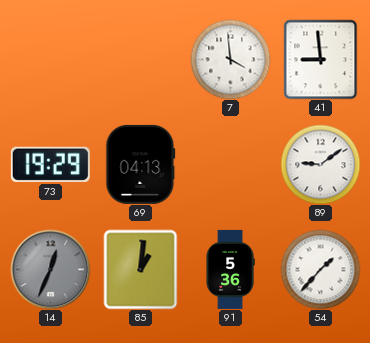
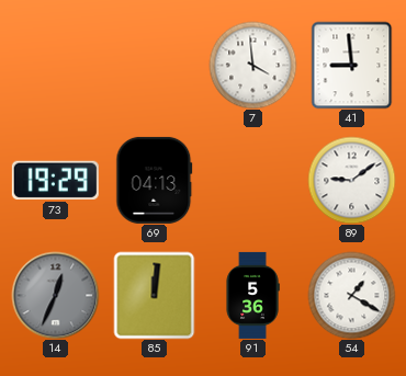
85: 1:01 -> 12:01
54: 1:37 -> 1:20
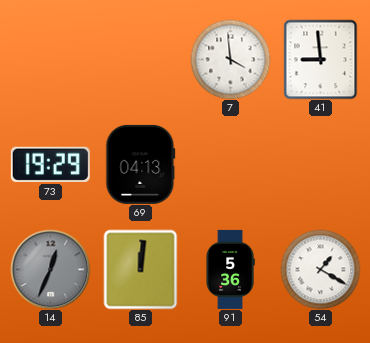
89: 9:09 -> none
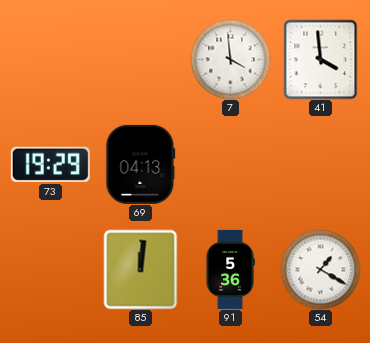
41: 8:59 -> 3:59
14: 12:34 -> none
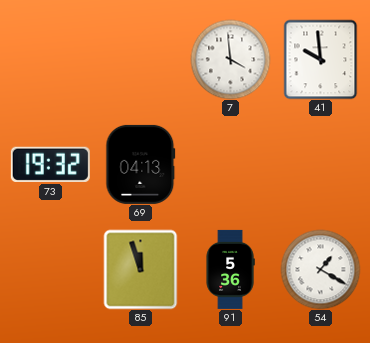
41: 3:59 -> 9:59
73: 19:29 -> 19:32
85: 12:01 -> 11:57
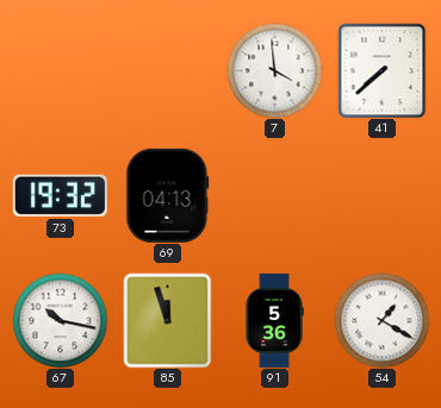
41: 9:59 -> 7:38
67: none -> 10:17
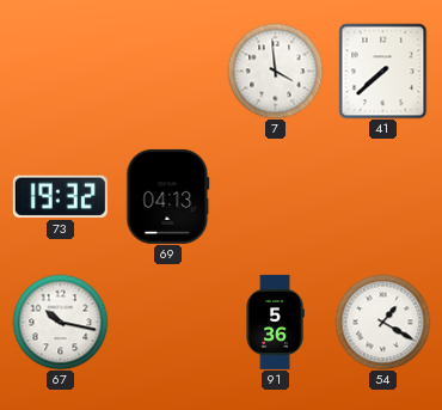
85: 11:57 -> none
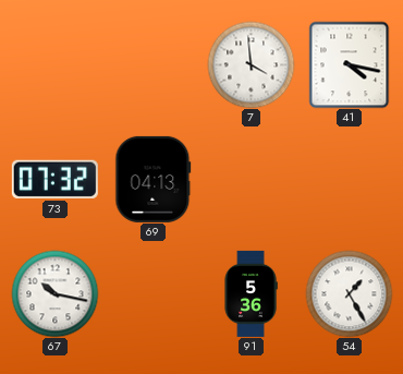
41: 7:38 -> 4:17
73: 19:32 -> 07:32
54: 1:20 -> 1:25
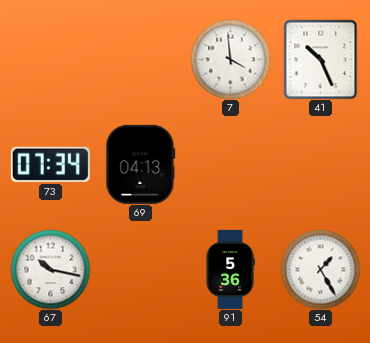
41: 4:17 -> 10:26
73: 07:32 -> 07:34
